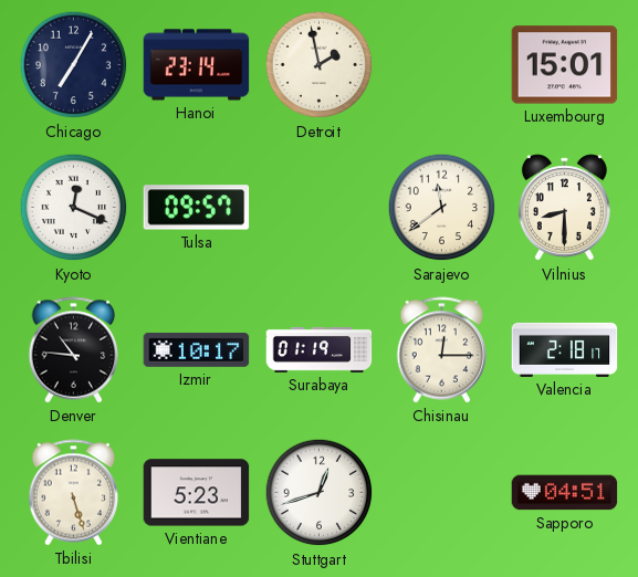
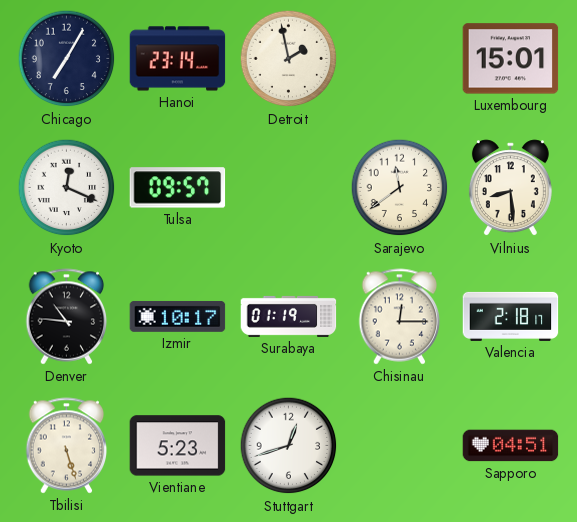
Vilnius: 8:30 -> 8:29
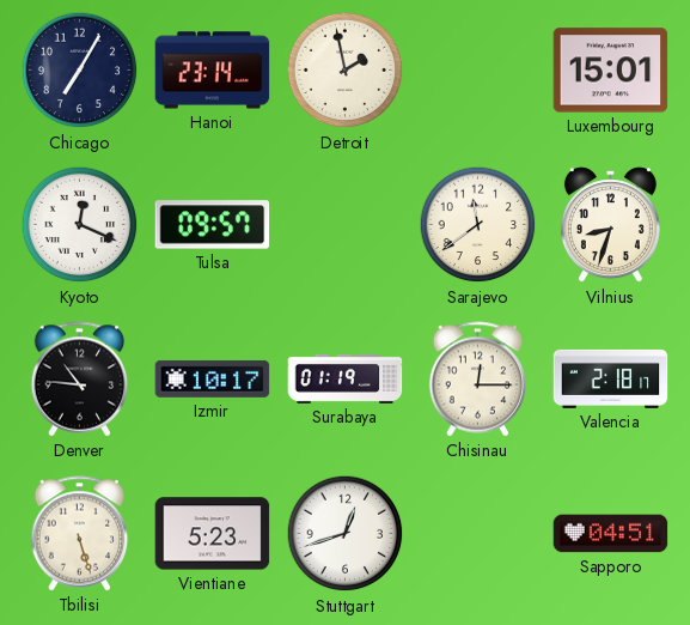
Vilnius: 8:29 -> 8:33
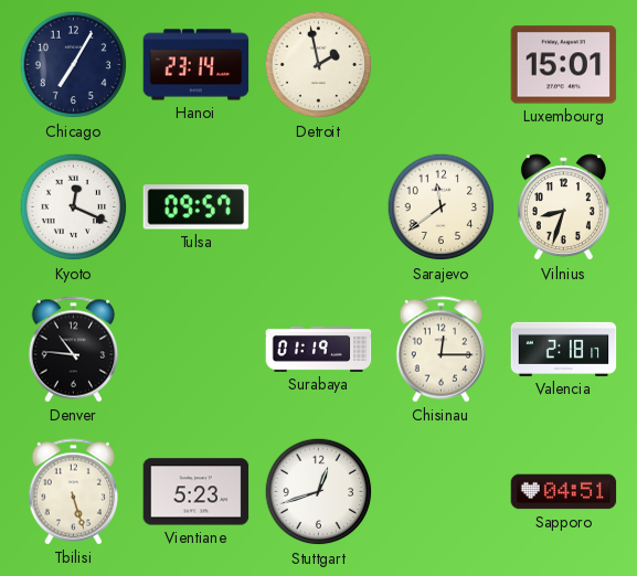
Izmir: 10:17 -> none
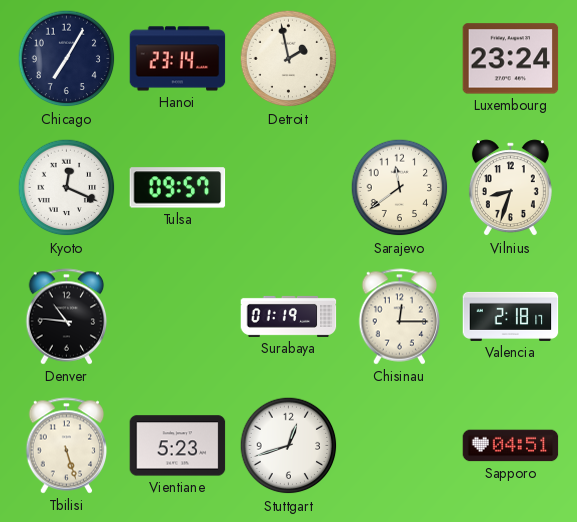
Luxembourg: 15:01 -> 23:24
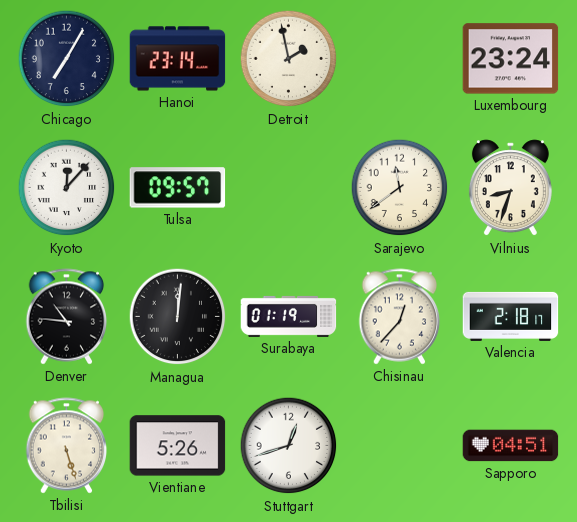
Kyoto: 12:19 -> 12:07
Managua: none -> 12:01
Chisinau: 12:15 -> 12:37
Vientiane: 5:23 -> 5:26
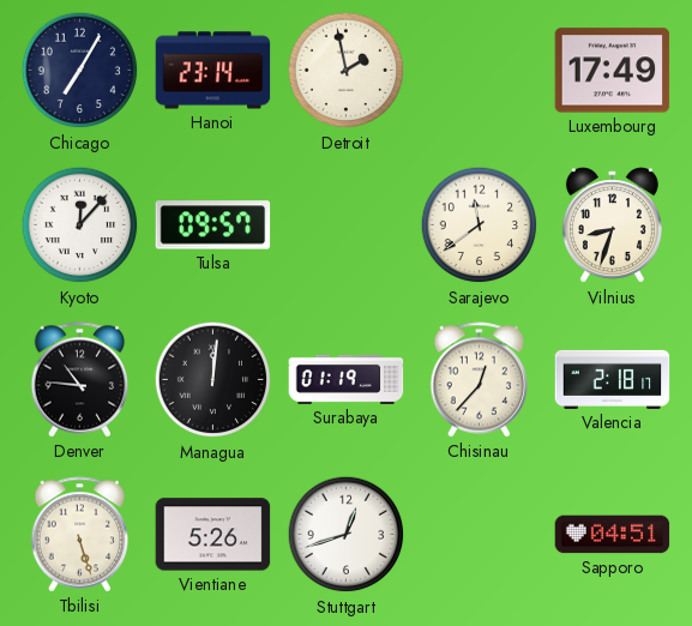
Luxembourg: 23:24 -> 17:49
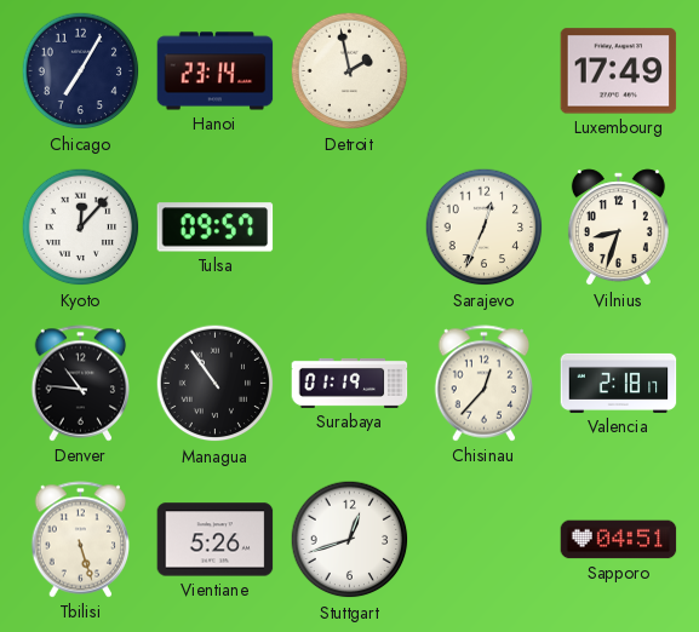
Sarajevo: 11:39 -> 12:34
Managua: 12:01 -> 10:54
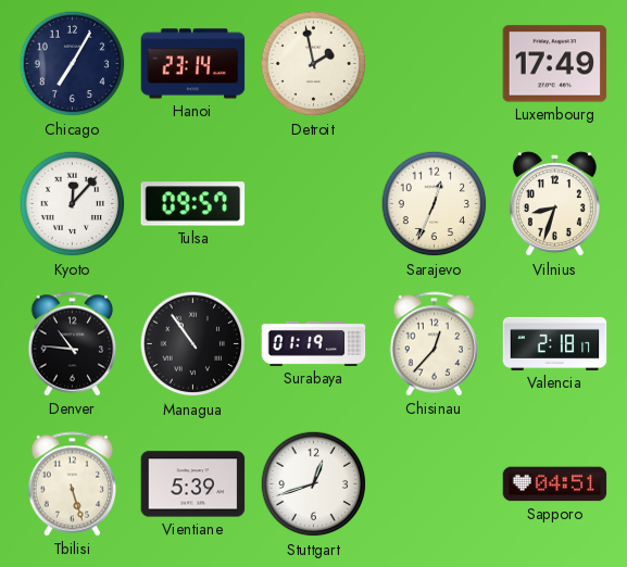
Vientiane: 5:26 -> 5:39
